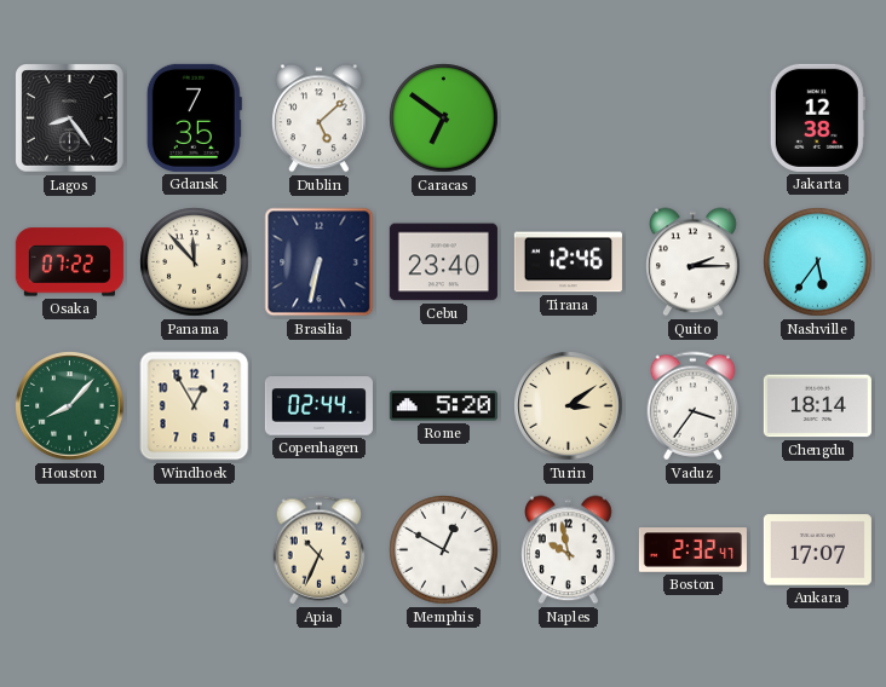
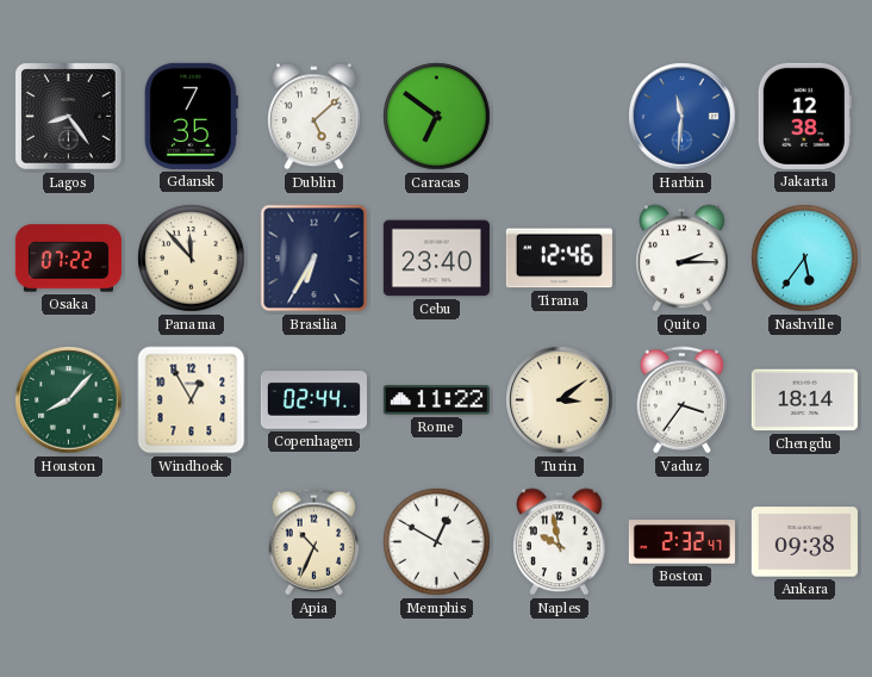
Harbin: none -> 11:31
Brasilia: 6:32 -> 6:35
Rome: 5:20 -> 11:22
Ankara: 17:07 -> 09:38
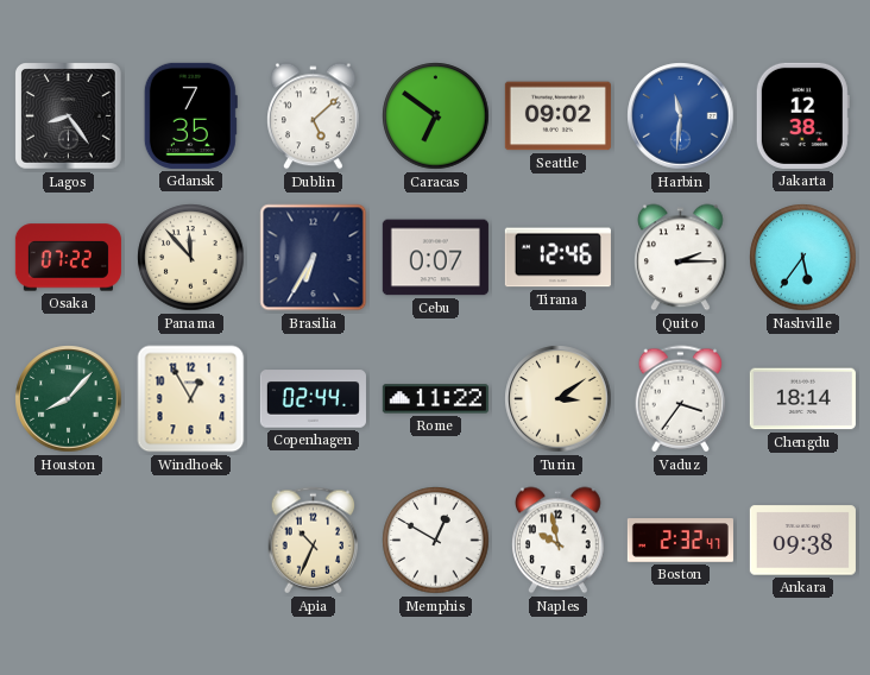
Seattle: none -> 09:02
Cebu: 23:40 -> 0:07
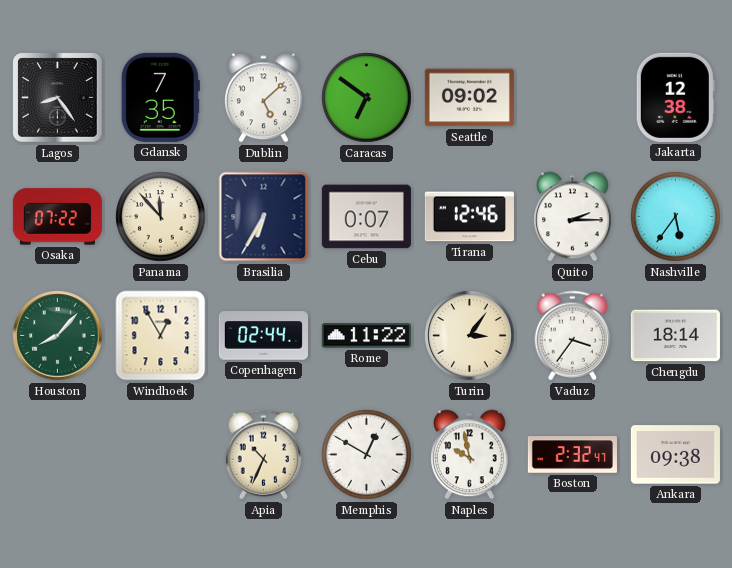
Harbin: 11:31 -> none
Turin: 3:09 -> 3:06
